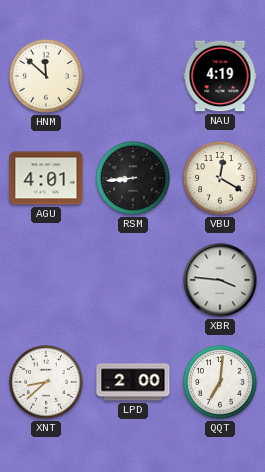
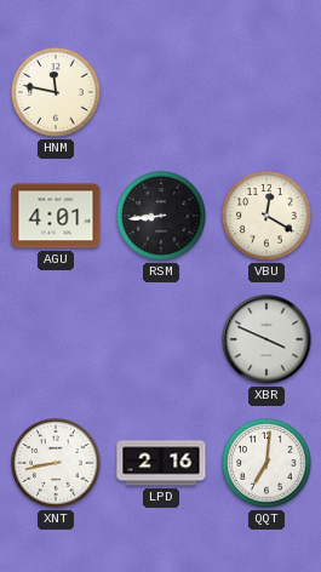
HNM: 11:52 -> 11:47
NAU: 4:19 -> none
XBR: 3:46 -> 3:49
XNT: 8:38 -> 8:43
LPD: 2:00 -> 2:16
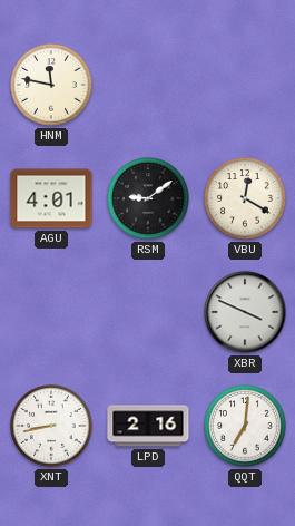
RSM: 8:44 -> 9:09
